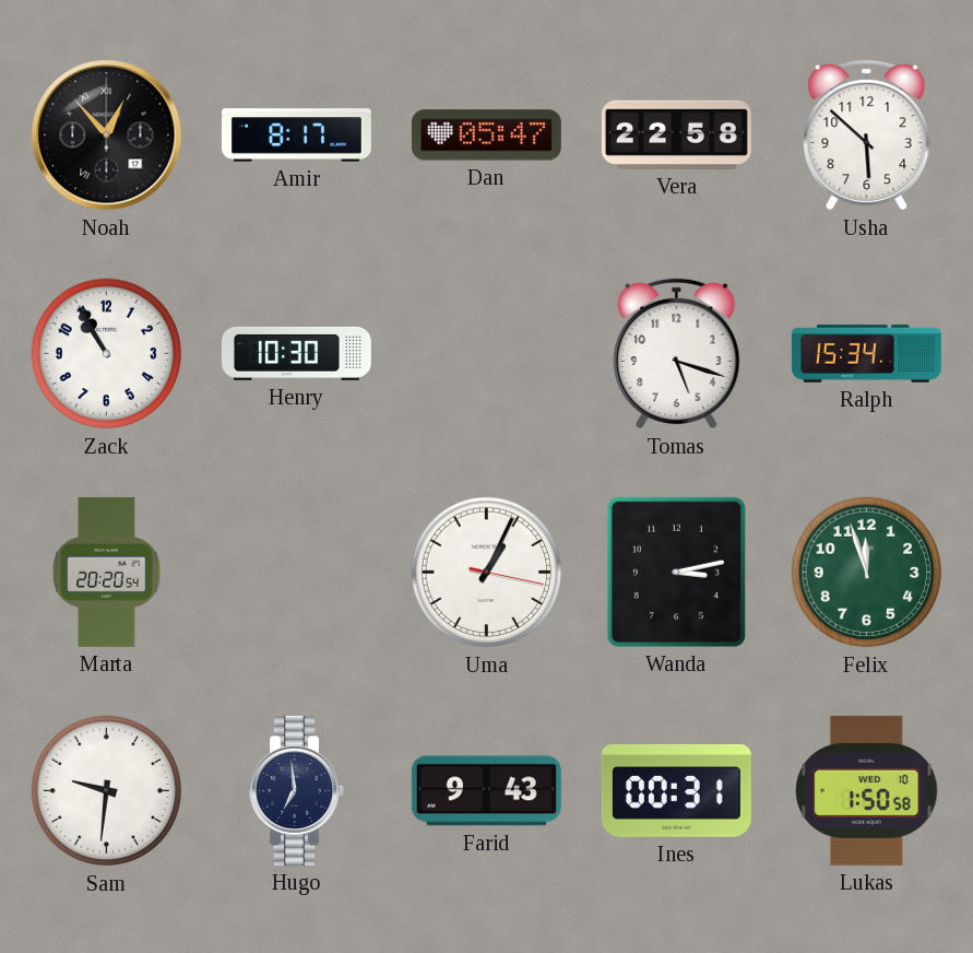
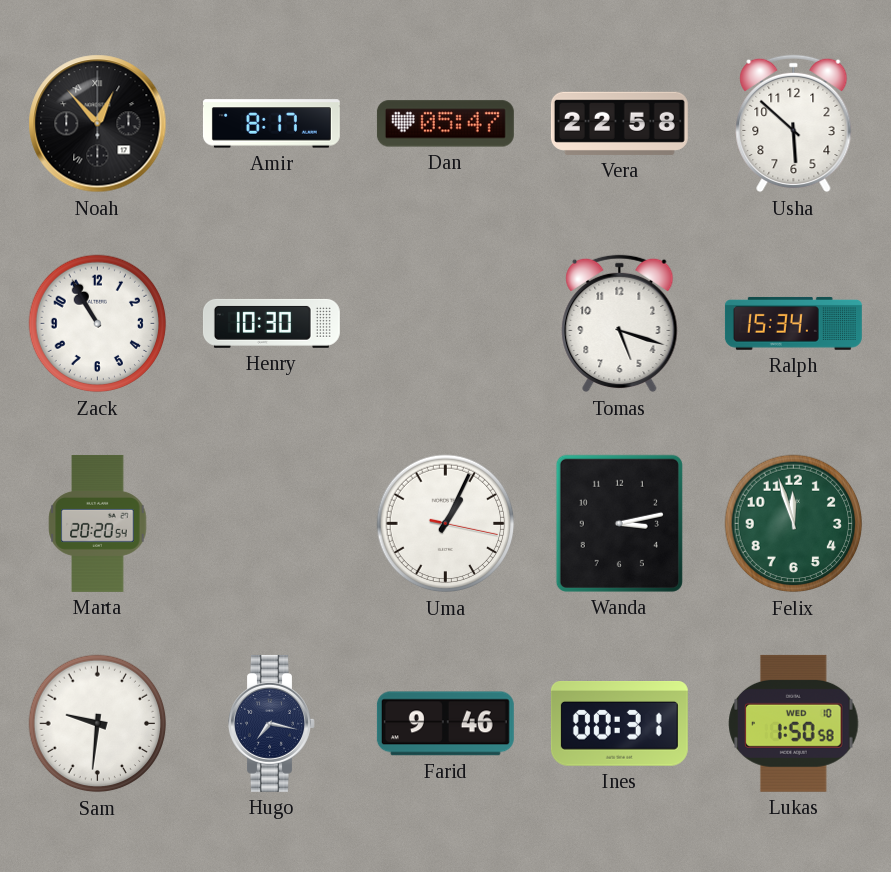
Hugo: 6:59 -> 7:17
Farid: 9:43 -> 9:46
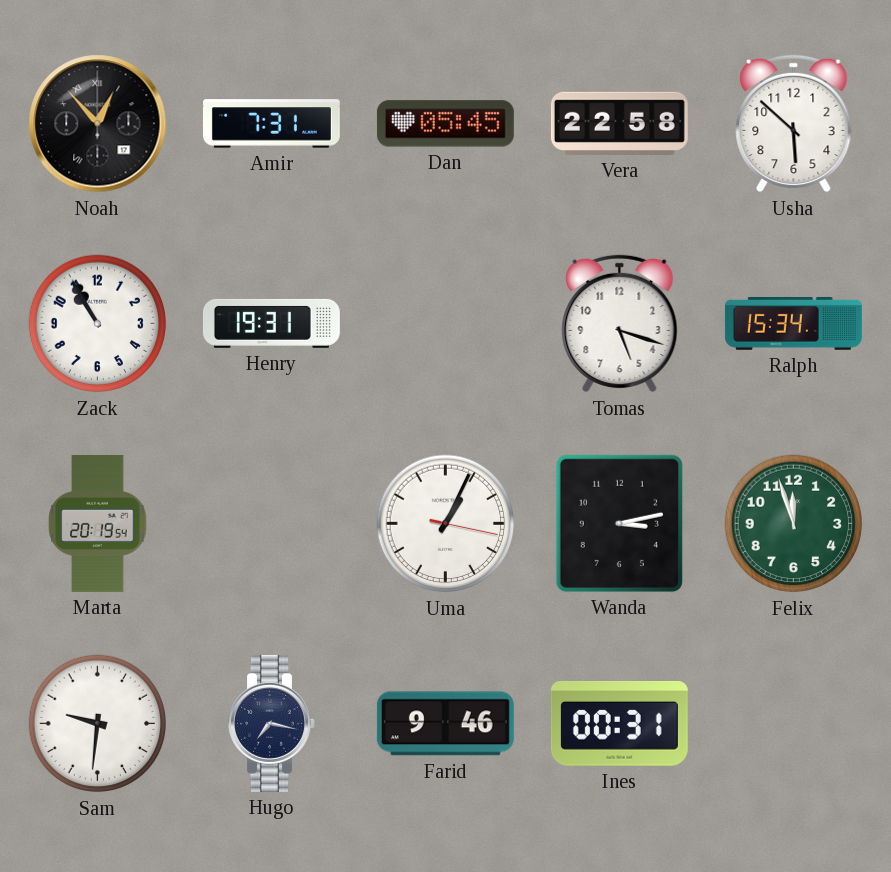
Amir: 8:17 -> 7:31
Dan: 05:47 -> 05:45
Henry: 10:30 -> 19:31
Marta: 20:20 -> 20:19
Lukas: 1:50 -> none
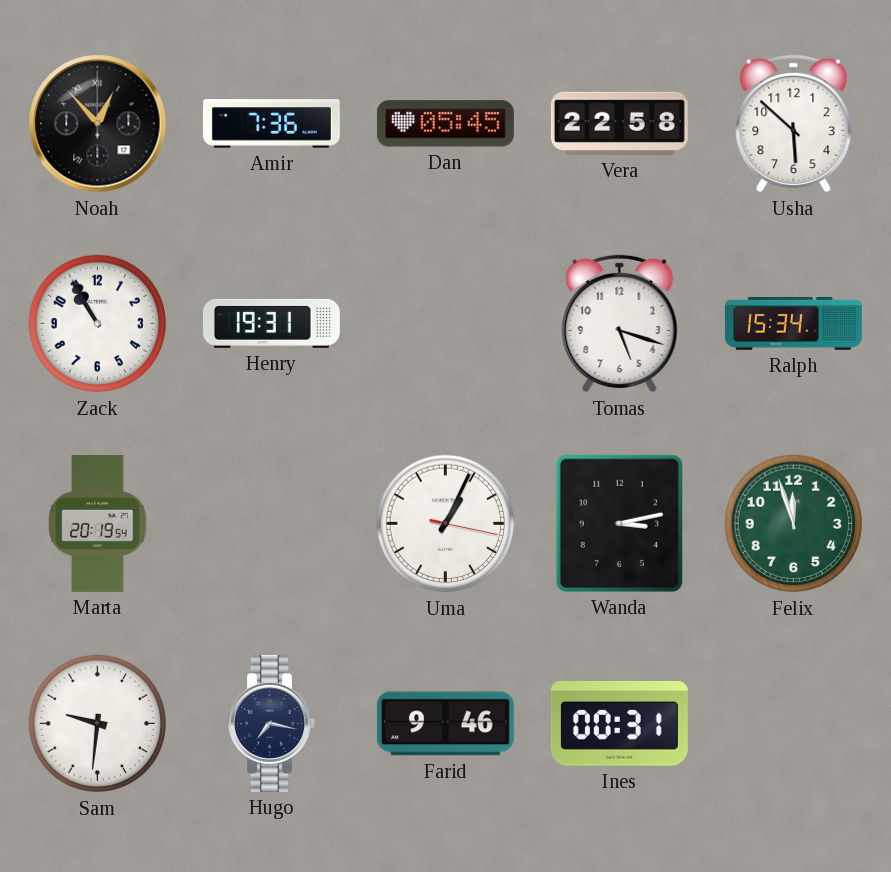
Amir: 7:31 -> 7:36
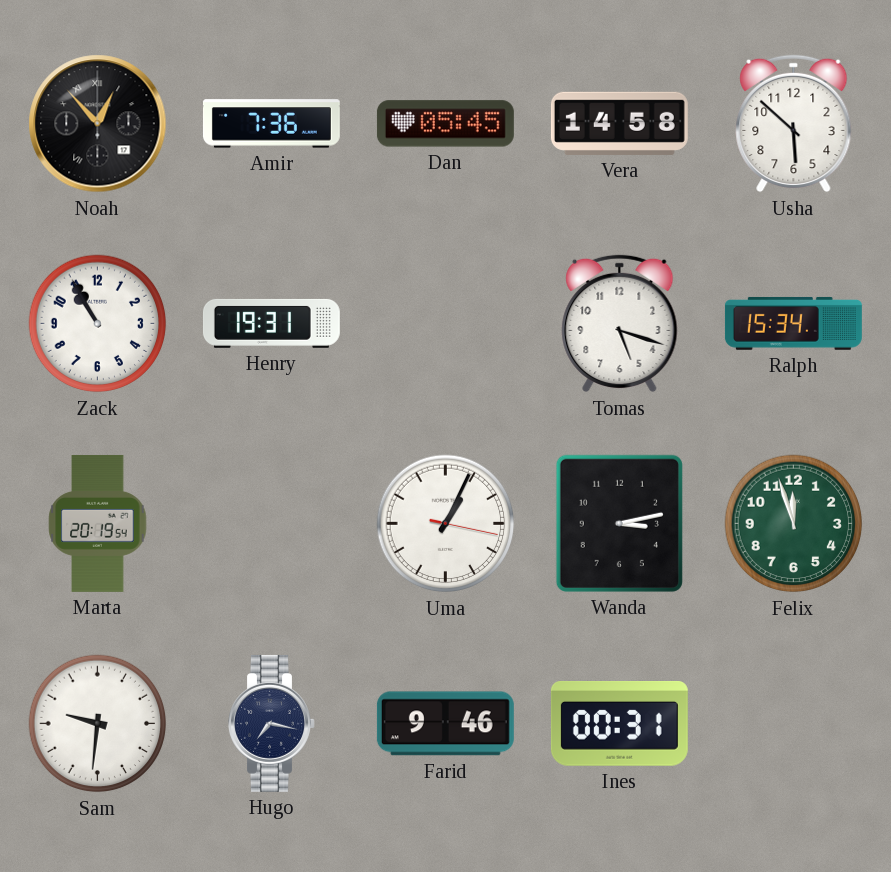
Vera: 22:58 -> 14:58
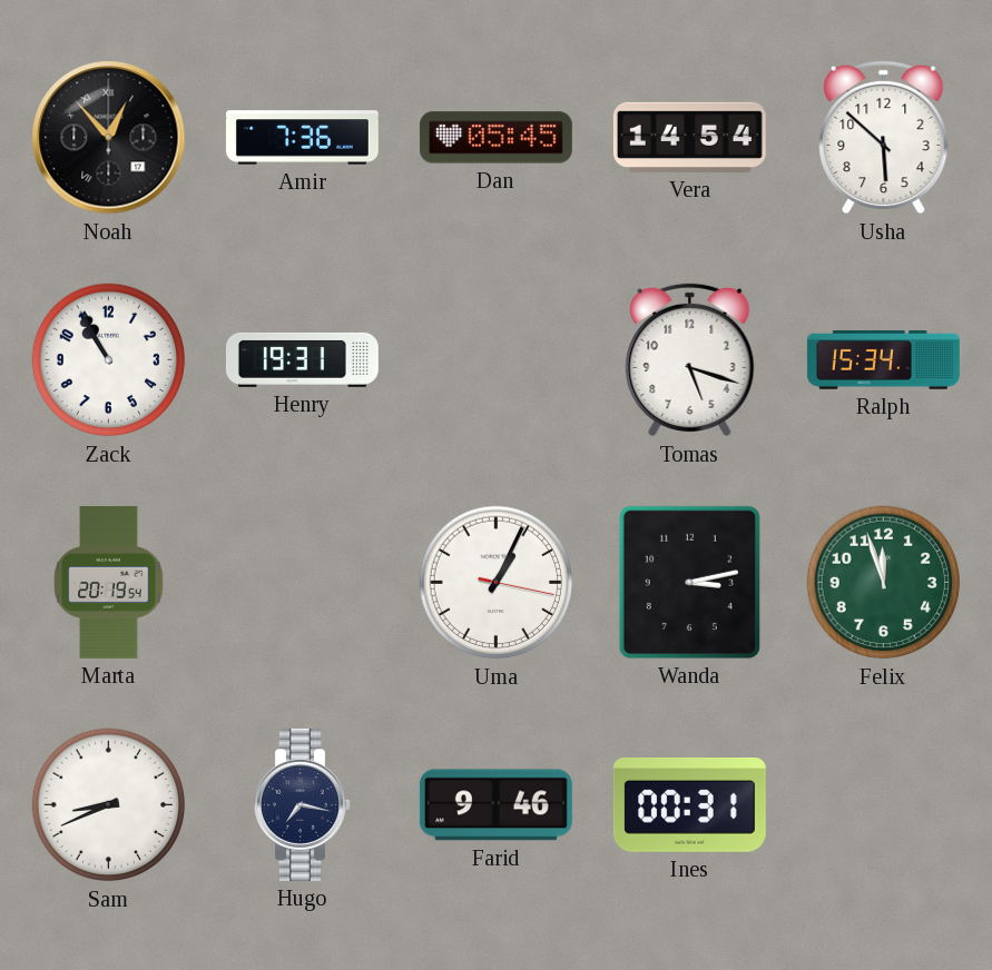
Vera: 14:58 -> 14:54
Sam: 9:31 -> 8:41
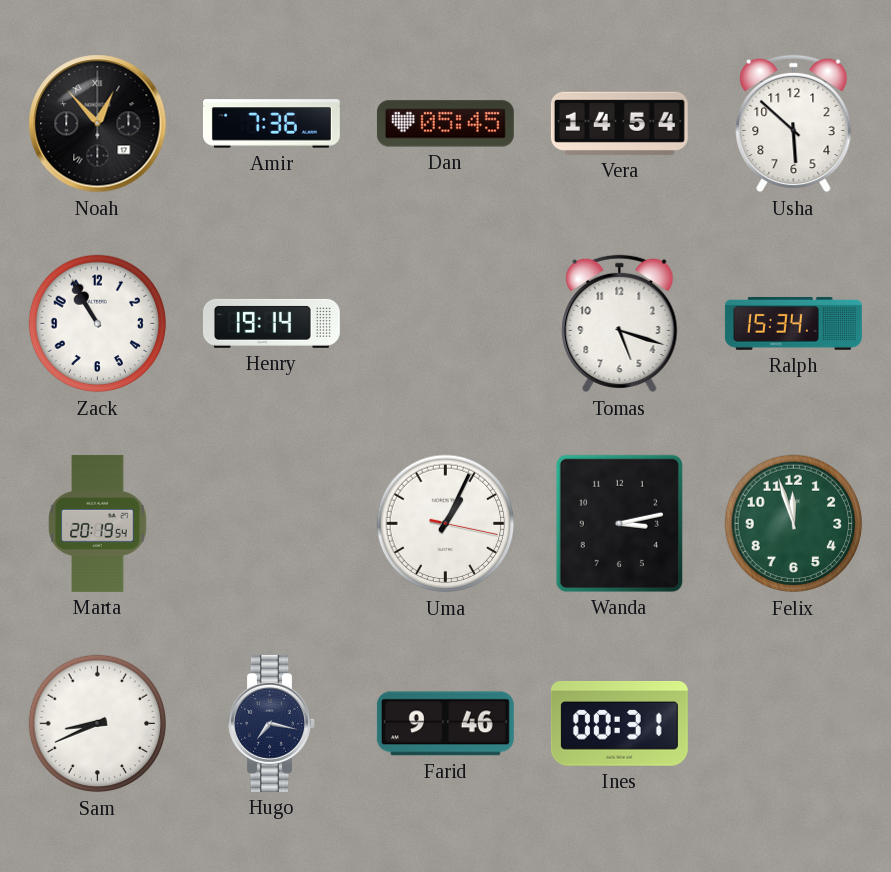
Henry: 19:31 -> 19:14
